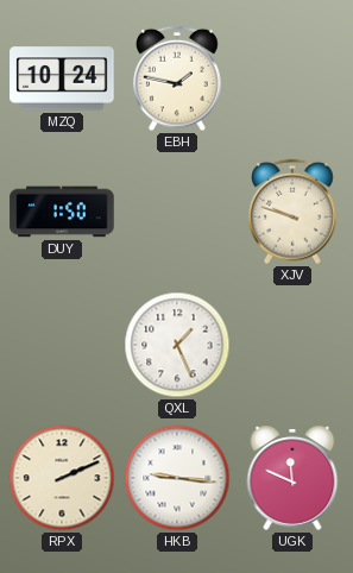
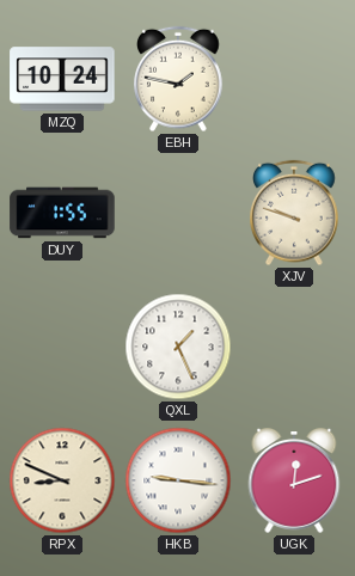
DUY: 1:50 -> 1:55
RPX: 2:11 -> 8:49
UGK: 11:49 -> 12:12
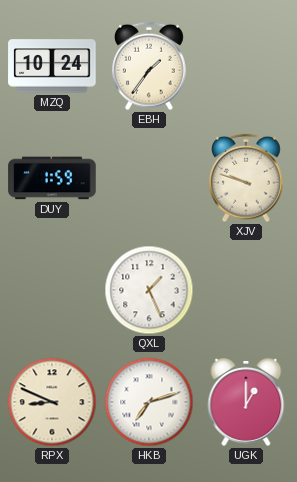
EBH: 1:47 -> 1:36
DUY: 1:55 -> 1:59
HKB: 9:16 -> 7:12
UGK: 12:12 -> 1:00
